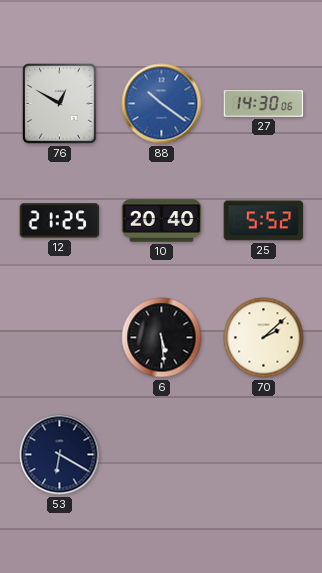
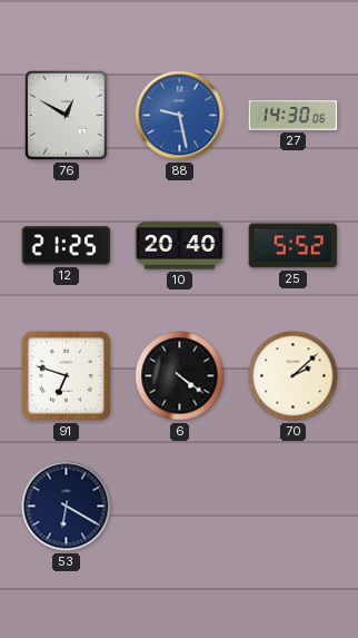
88: 10:21 -> 9:28
91: none -> 6:48
6: 5:29 -> 4:21
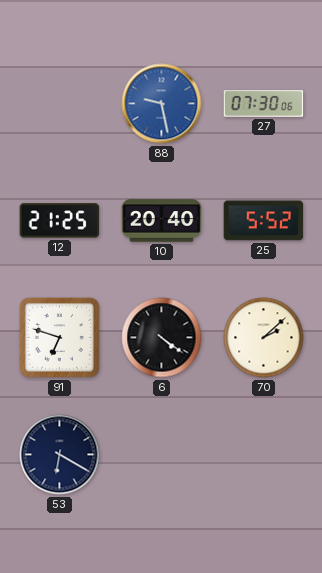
76: 12:50 -> none
27: 14:30 -> 07:30
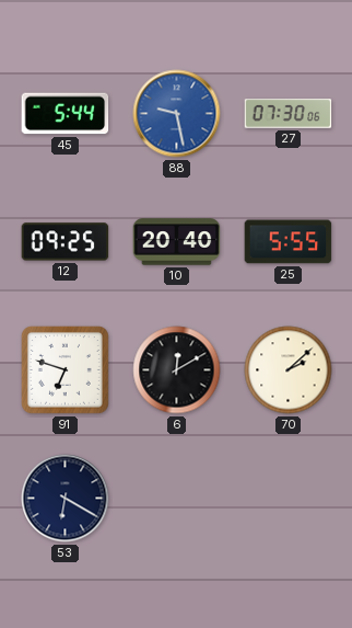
45: none -> 5:44
12: 21:25 -> 09:25
25: 5:52 -> 5:55
6: 4:21 -> 12:10
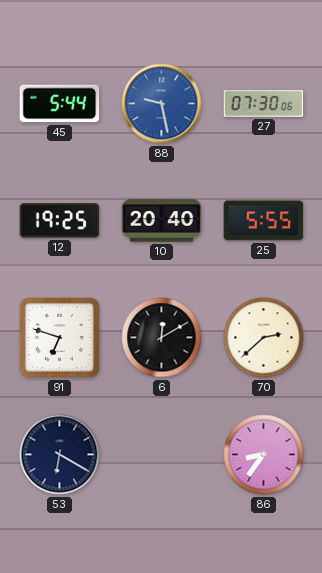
12: 09:25 -> 19:25
70: 2:08 -> 2:38
86: none -> 8:36
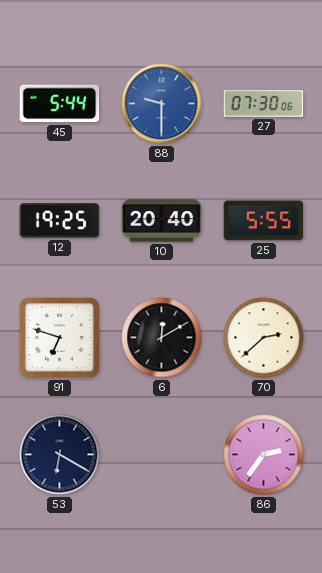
88: 9:28 -> 9:30
86: 8:36 -> 2:36
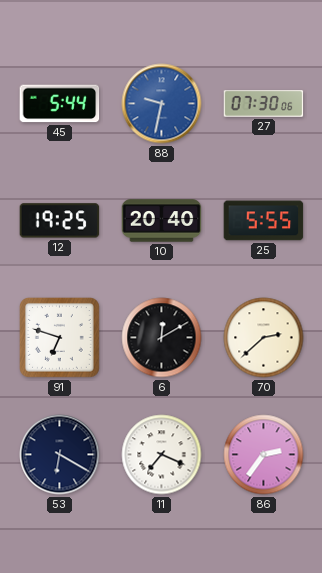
88: 9:30 -> 9:32
11: none -> 7:19
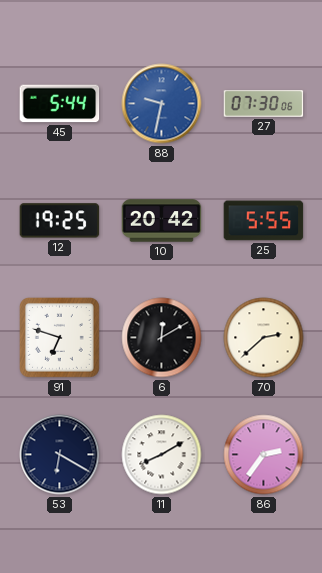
10: 20:40 -> 20:42
11: 7:19 -> 8:10
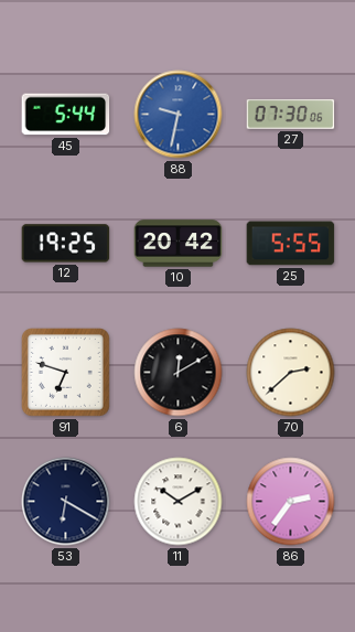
11: 8:10 -> 10:10
